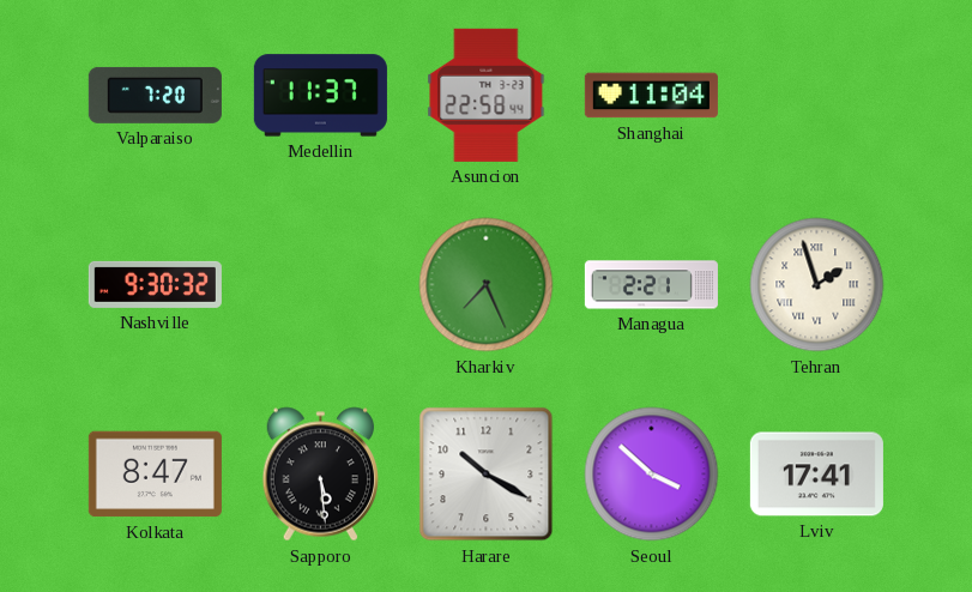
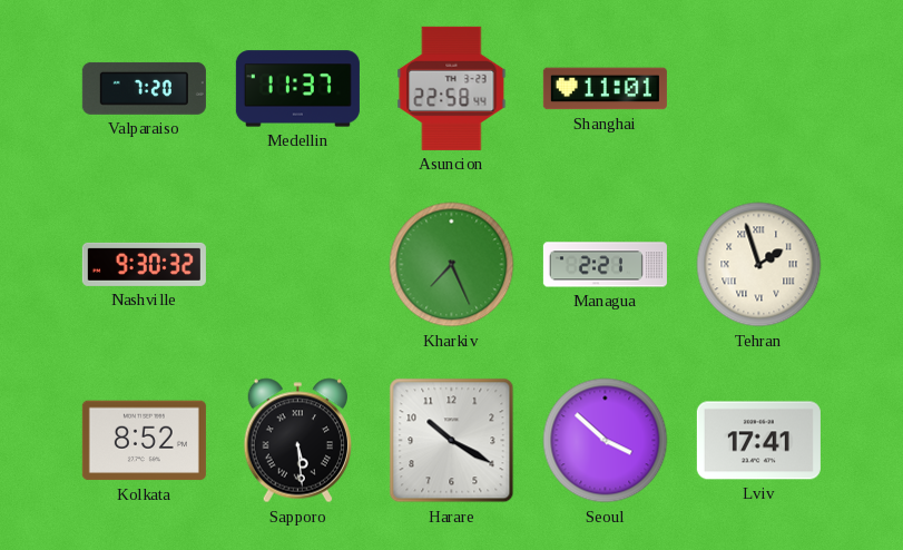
Shanghai: 11:04 -> 11:01
Kolkata: 8:47 -> 8:52
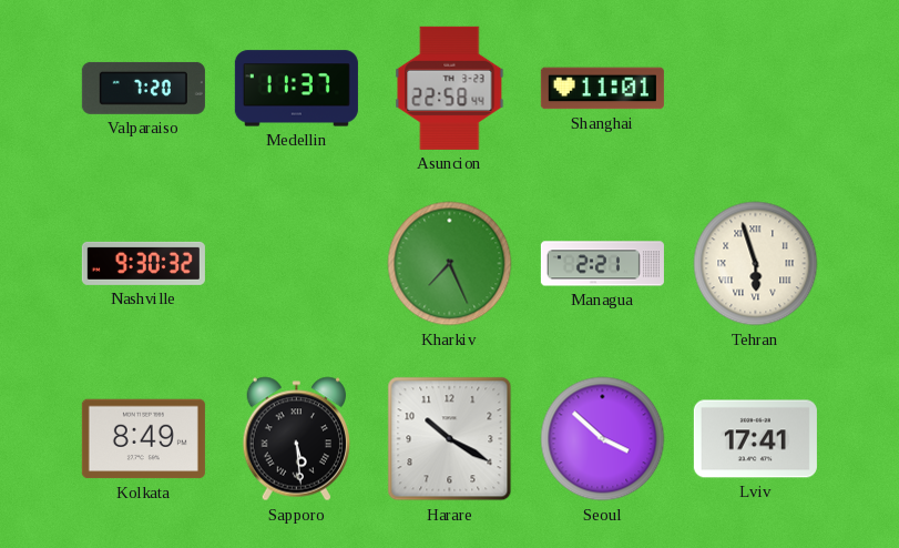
Tehran: 1:57 -> 5:57
Kolkata: 8:52 -> 8:49
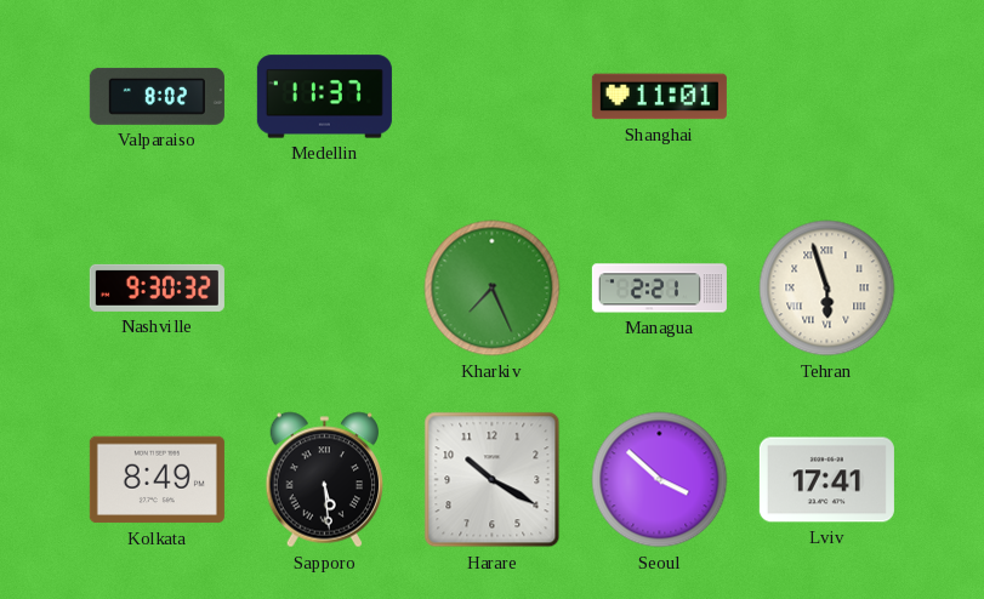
Valparaiso: 7:20 -> 8:02
Asuncion: 22:58 -> none
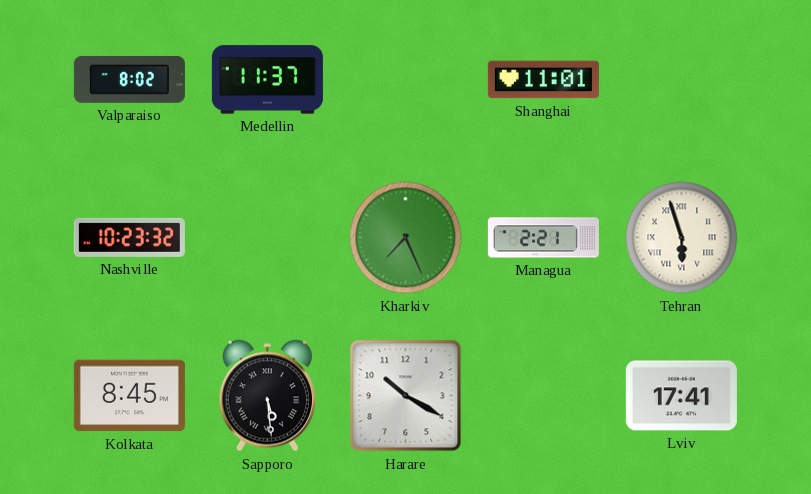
Nashville: 9:30 -> 10:23
Kolkata: 8:49 -> 8:45
Seoul: 3:52 -> none
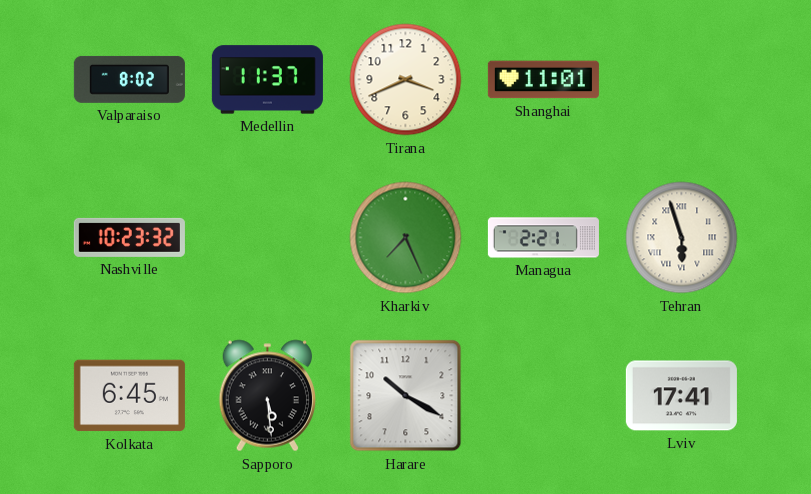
Tirana: none -> 3:41
Kolkata: 8:45 -> 6:45
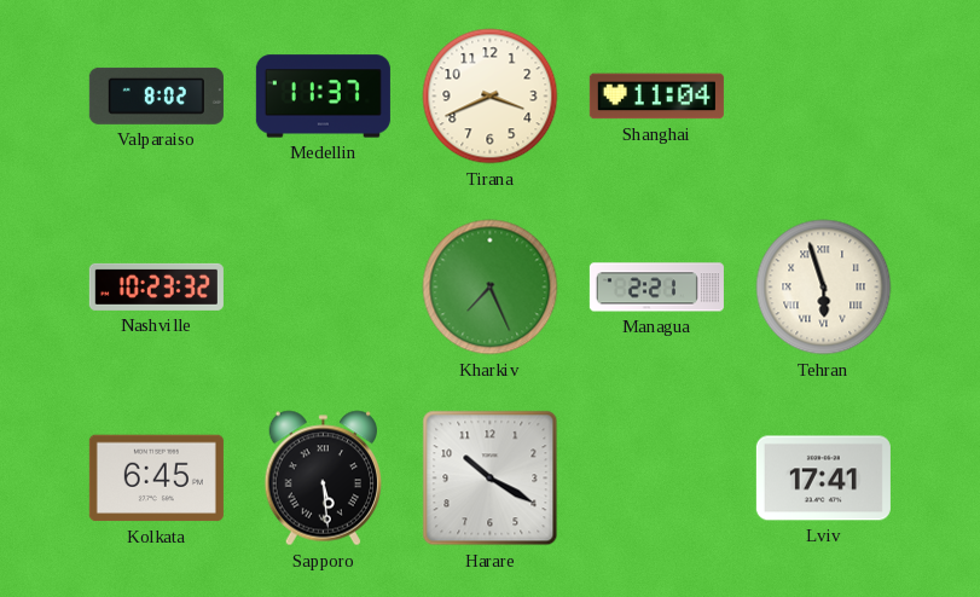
Shanghai: 11:01 -> 11:04
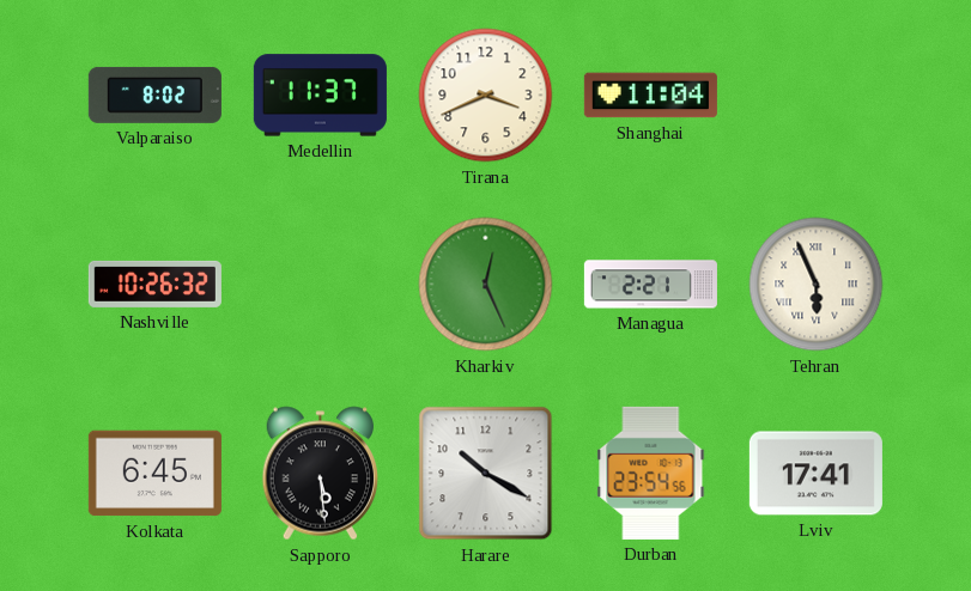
Nashville: 10:23 -> 10:26
Kharkiv: 7:26 -> 12:26
Tehran: 5:57 -> 5:56
Durban: none -> 23:54
